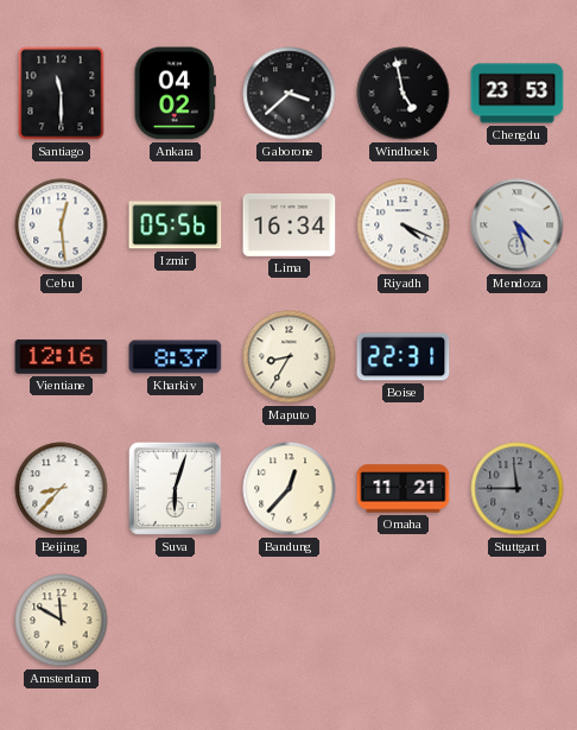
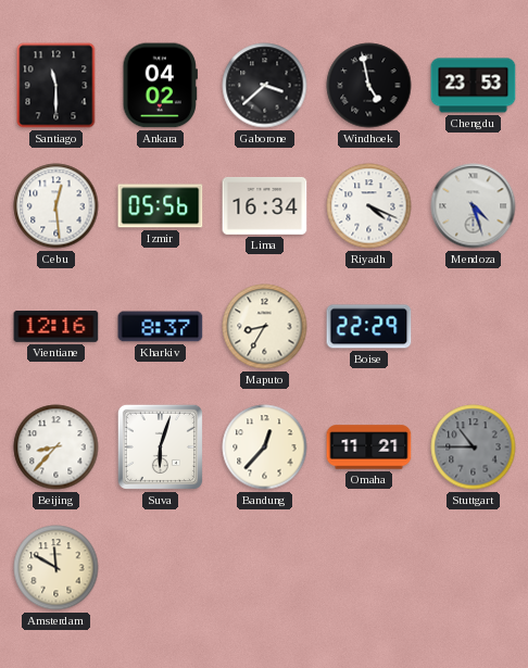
Boise: 22:31 -> 22:29
Stuttgart: 11:45 -> 10:45
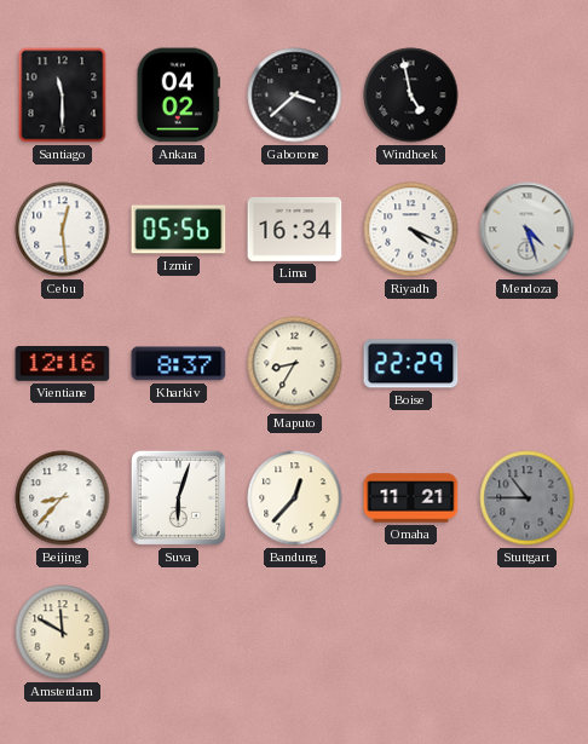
Chengdu: 23:53 -> none
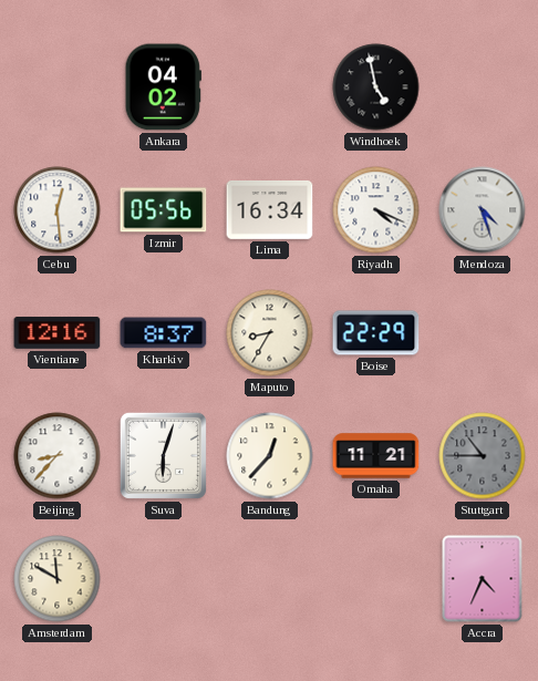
Santiago: 11:30 -> none
Gaborone: 3:38 -> none
Accra: none -> 4:34
